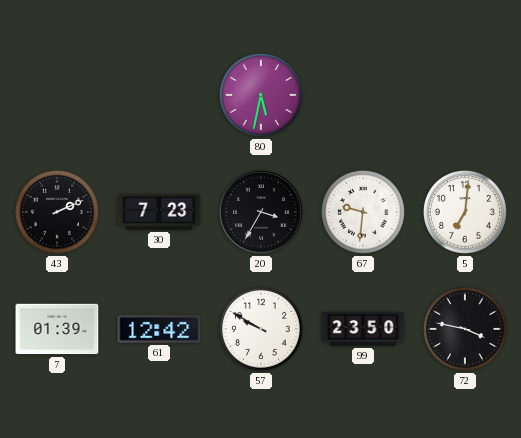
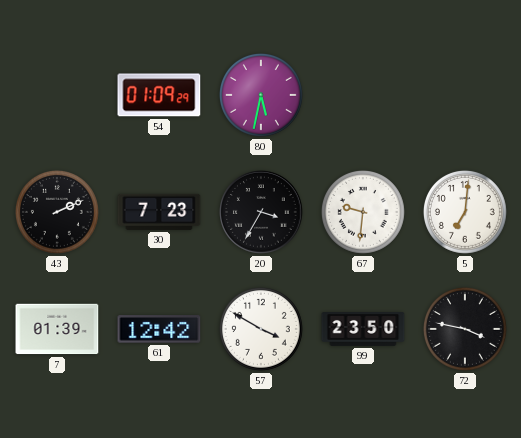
54: none -> 01:09
57: 9:50 -> 3:50
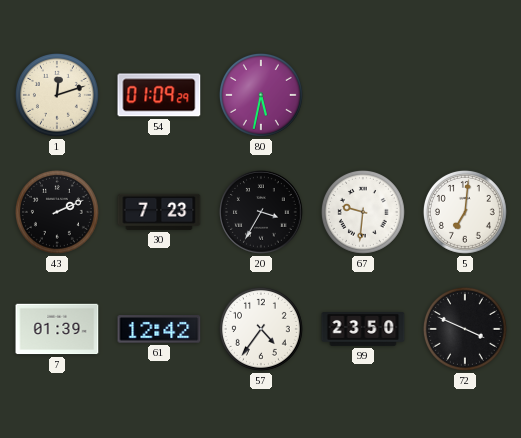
1: none -> 12:12
57: 3:50 -> 4:36
72: 3:47 -> 3:49
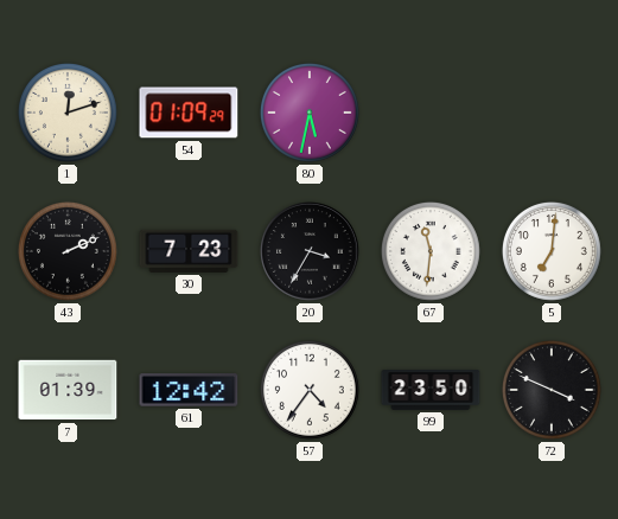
67: 9:31 -> 11:31
